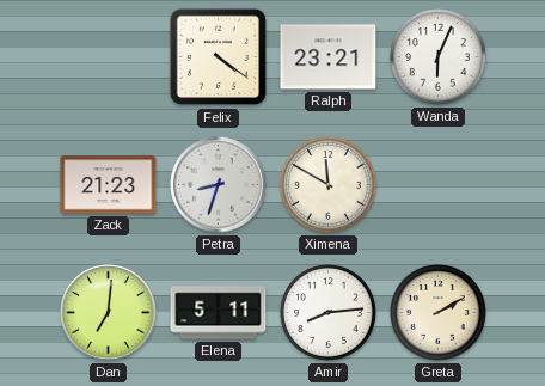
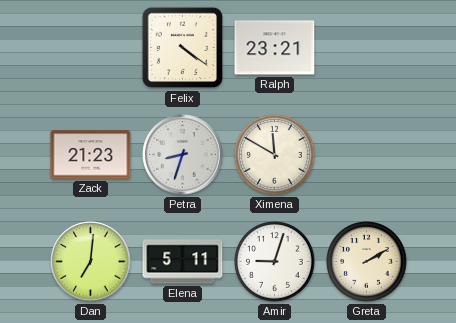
Wanda: 6:04 -> none
Amir: 8:14 -> 9:03
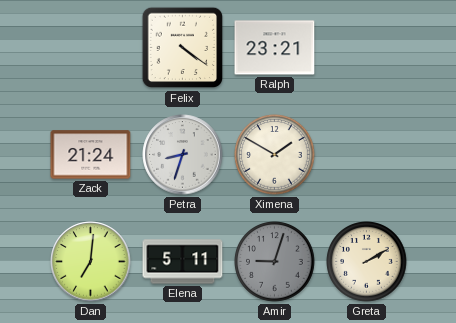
Zack: 21:23 -> 21:24
Ximena: 11:50 -> 1:50
Amir dial: white -> grey
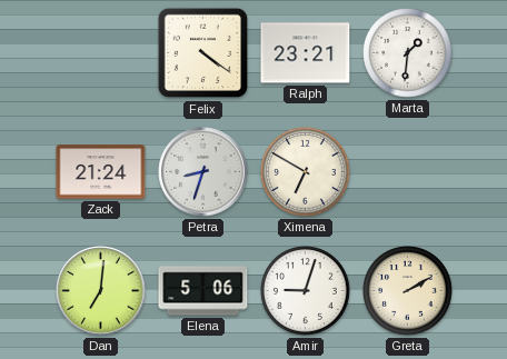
Marta: none -> 1:31
Ximena: 1:50 -> 6:50
Elena: 5:11 -> 5:06
Amir dial: grey -> white
